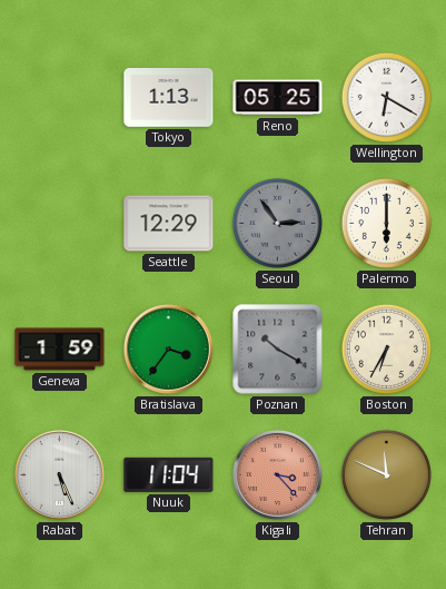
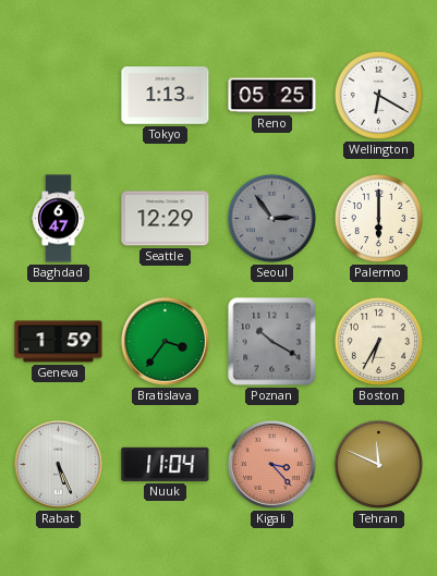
Baghdad: none -> 6:47
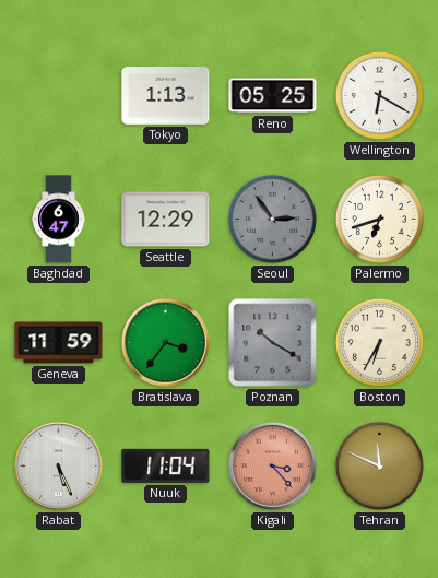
Palermo: 6:00 -> 6:42
Geneva: 1:59 -> 11:59
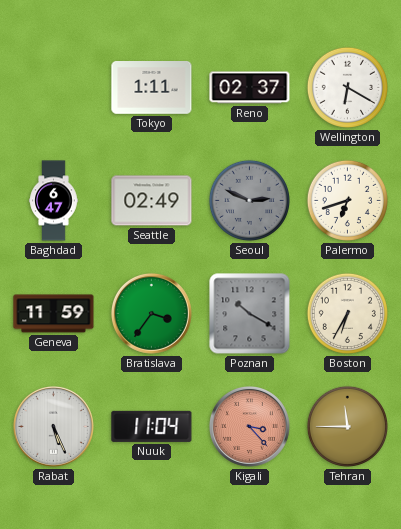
Tokyo: 1:13 -> 1:11
Reno: 05:25 -> 02:37
Seattle: 12:29 -> 02:49
Seoul: 2:54 -> 2:49
Tehran: 11:49 -> 11:45
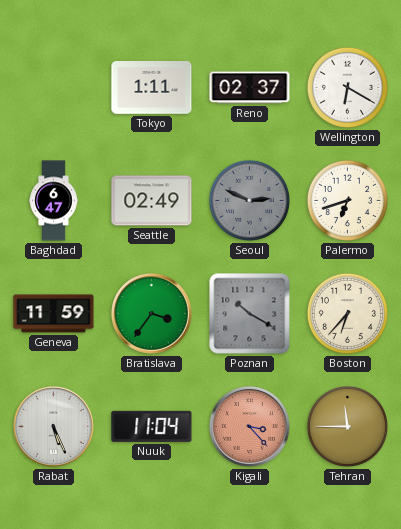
Boston: 6:35 -> 6:37
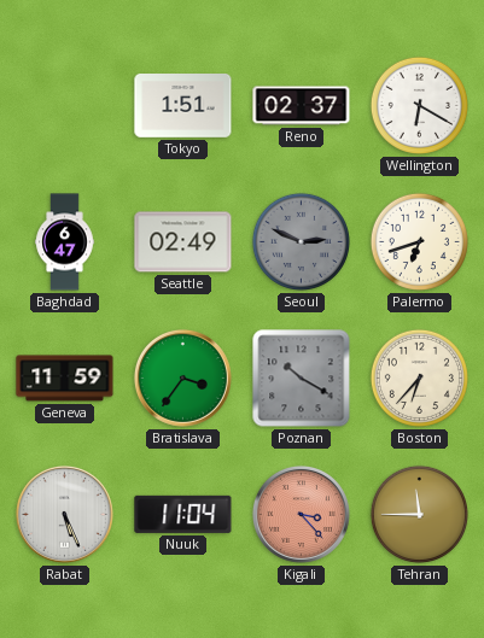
Tokyo: 1:11 -> 1:51
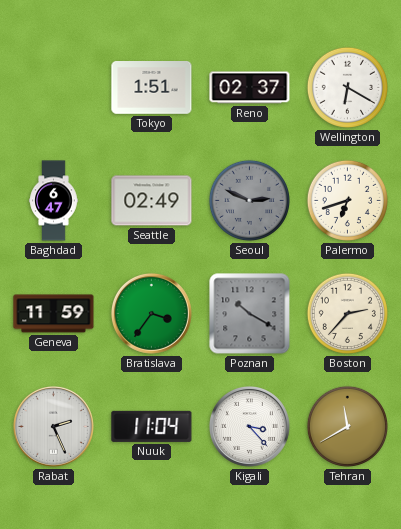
Boston: 6:37 -> 2:37
Rabat: 5:26 -> 2:26
Kigali dial: salmon -> white
Tehran: 11:45 -> 11:40
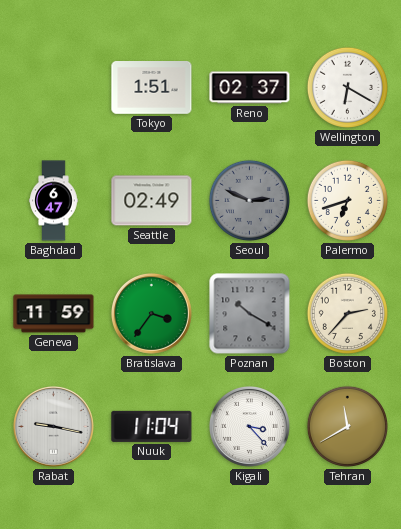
Rabat: 2:26 -> 9:17
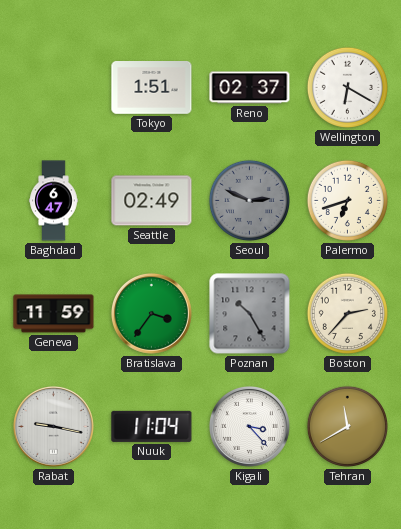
Poznan: 10:20 -> 10:25
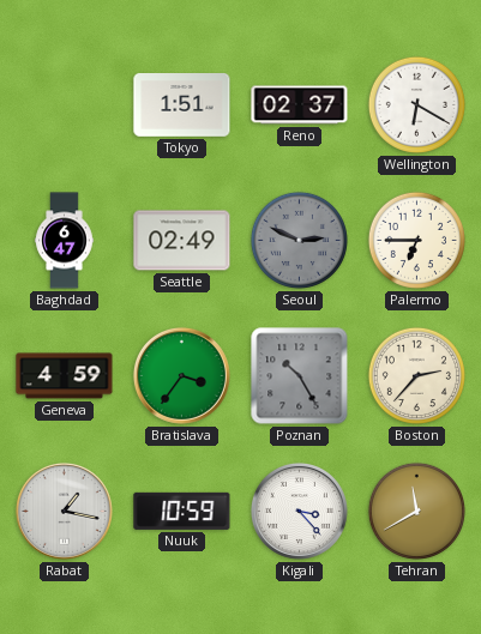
Palermo: 6:42 -> 6:45
Geneva: 11:59 -> 4:59
Rabat: 9:17 -> 1:17
Nuuk: 11:04 -> 10:59
